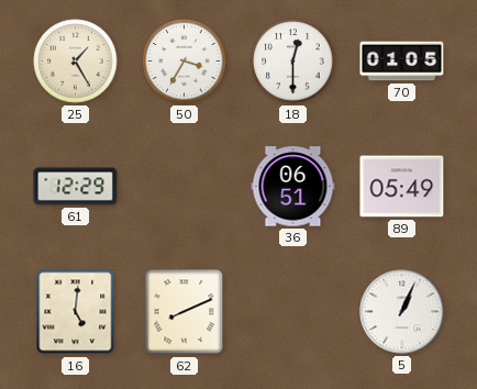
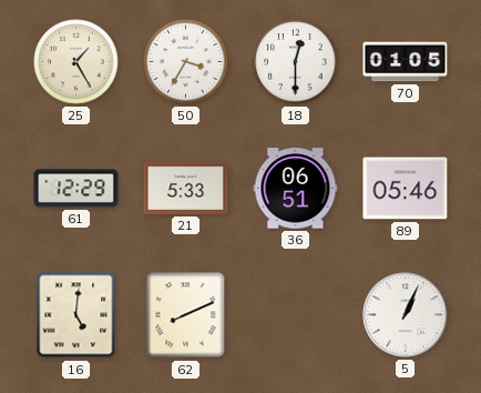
21: none -> 5:33
89: 05:49 -> 05:46
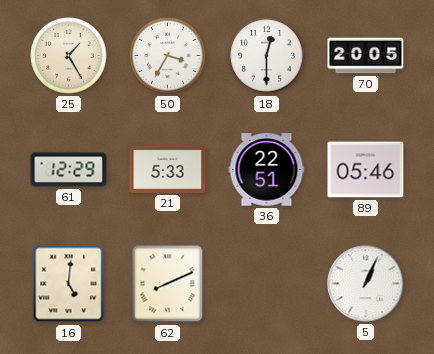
70: 01:05 -> 20:05
36: 06:51 -> 22:51
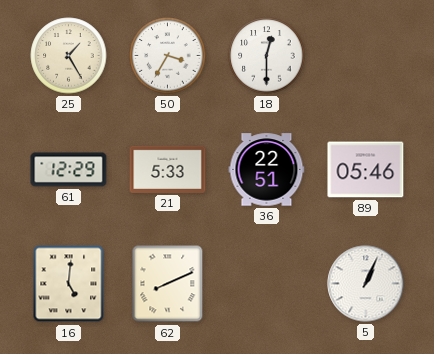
70: 20:05 -> none
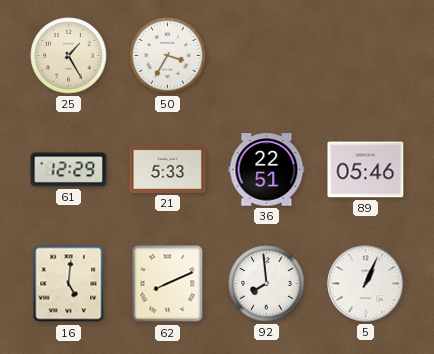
18: 12:30 -> none
92: none -> 7:59
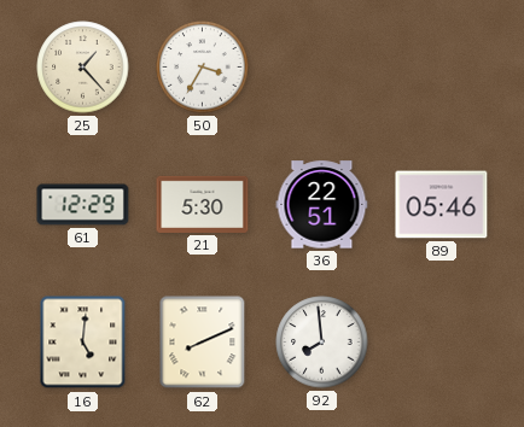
25: 1:25 -> 1:23
21: 5:33 -> 5:30
5: 1:04 -> none
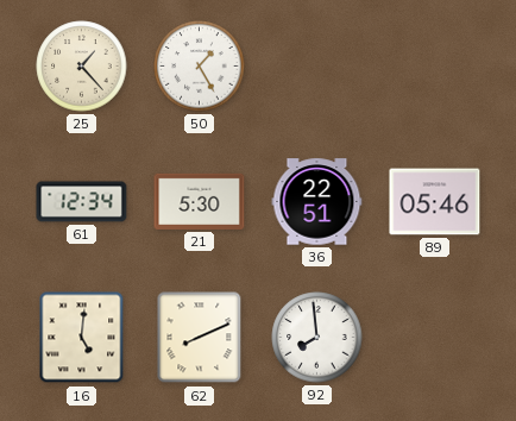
50: 3:35 -> 1:25
61: 12:29 -> 12:34
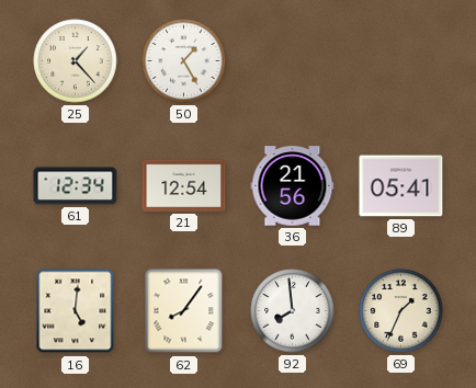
21: 5:30 -> 12:54
36: 22:51 -> 21:56
89: 05:46 -> 05:41
62: 8:11 -> 8:06
69: none -> 1:34
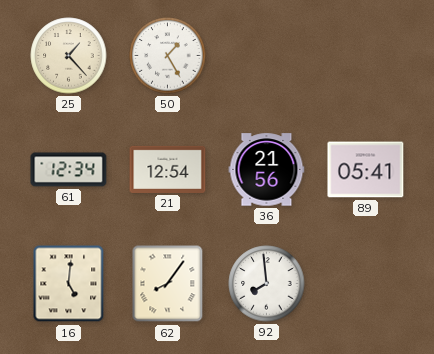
69: 1:34 -> none
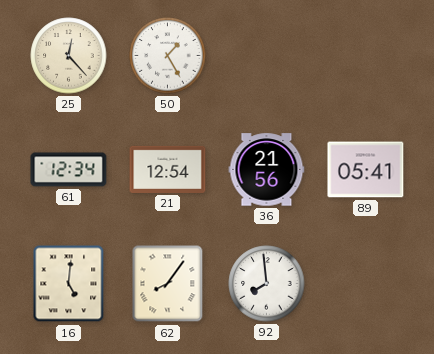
25: 1:23 -> 12:23
